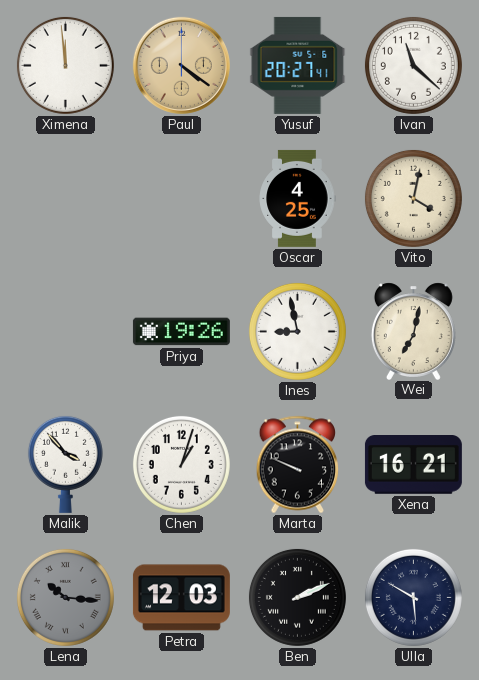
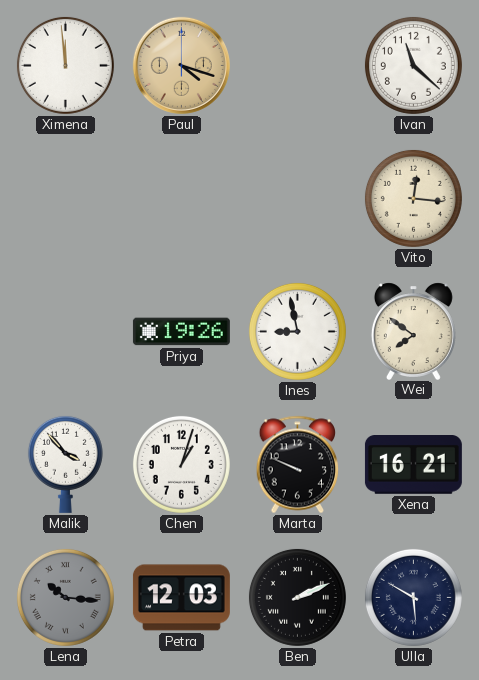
Paul: 4:21 -> 4:18
Yusuf: 20:27 -> none
Oscar: 4:25 -> none
Vito: 4:02 -> 12:16
Wei: 7:02 -> 7:51
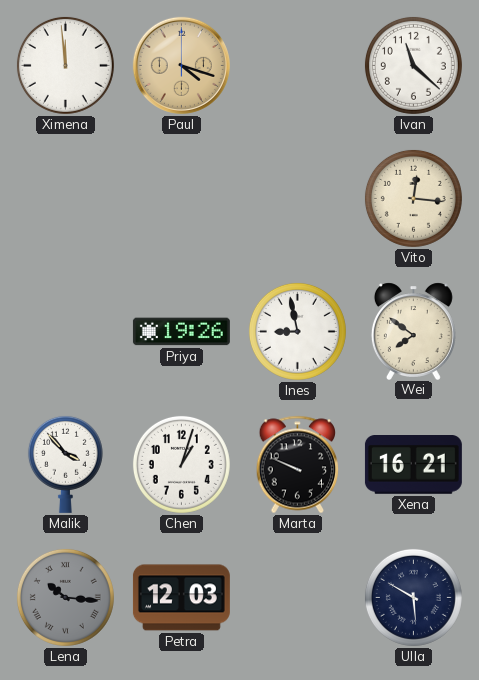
Ben: 2:11 -> none
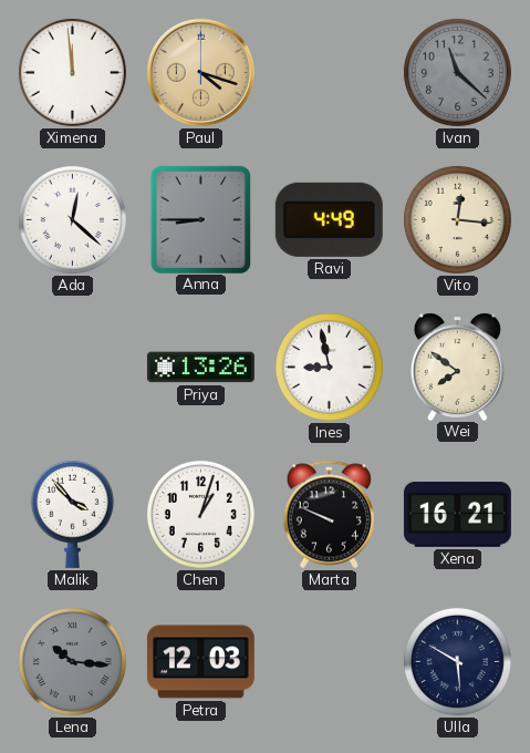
Ivan dial: white -> grey
Ada: none -> 12:22
Anna: none -> 8:45
Ravi: none -> 4:49
Priya: 19:26 -> 13:26
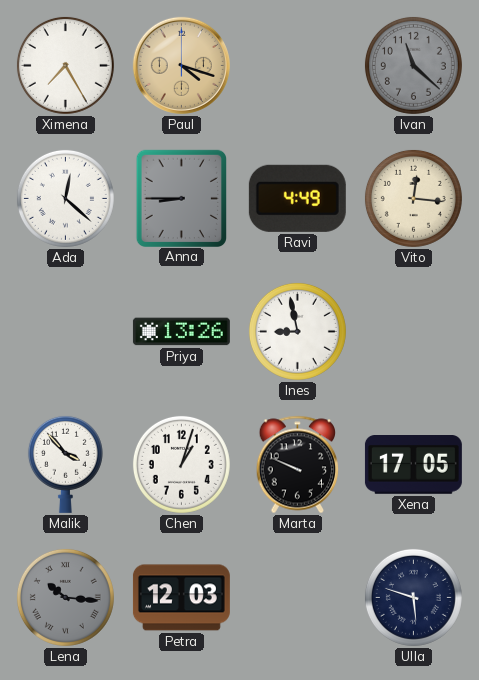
Ximena: 11:59 -> 7:25
Wei: 7:51 -> none
Xena: 16:21 -> 17:05
Ulla: 5:50 -> 5:48
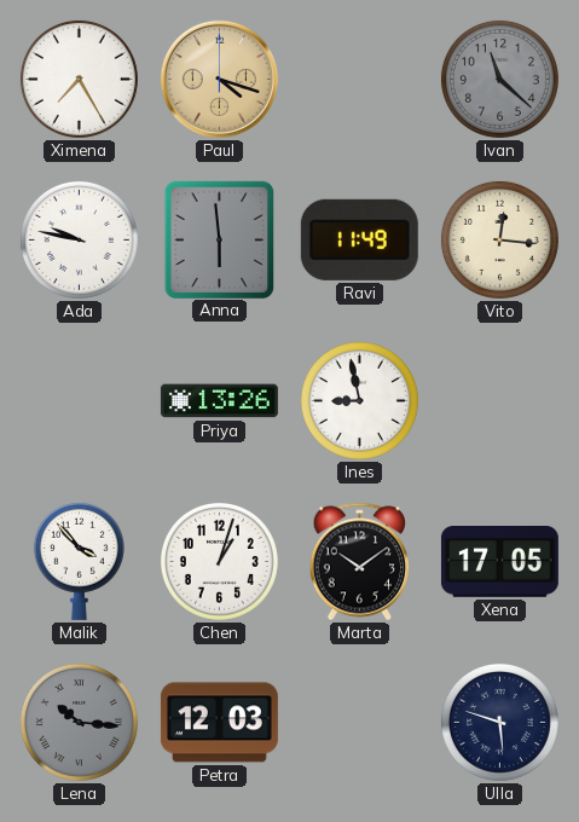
Ada: 12:22 -> 9:47
Anna: 8:45 -> 5:59
Ravi: 4:49 -> 11:49
Marta: 9:49 -> 10:09
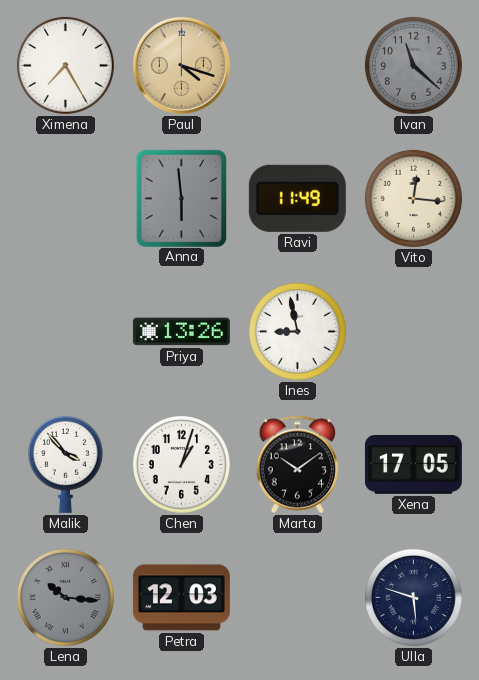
Ada: 9:47 -> none
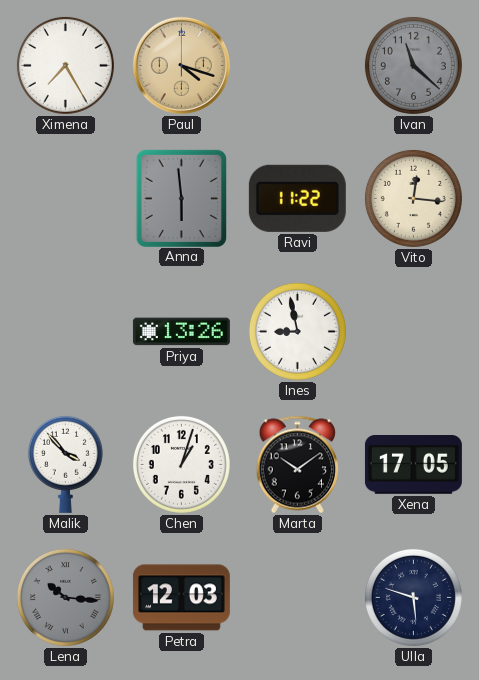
Ravi: 11:49 -> 11:22
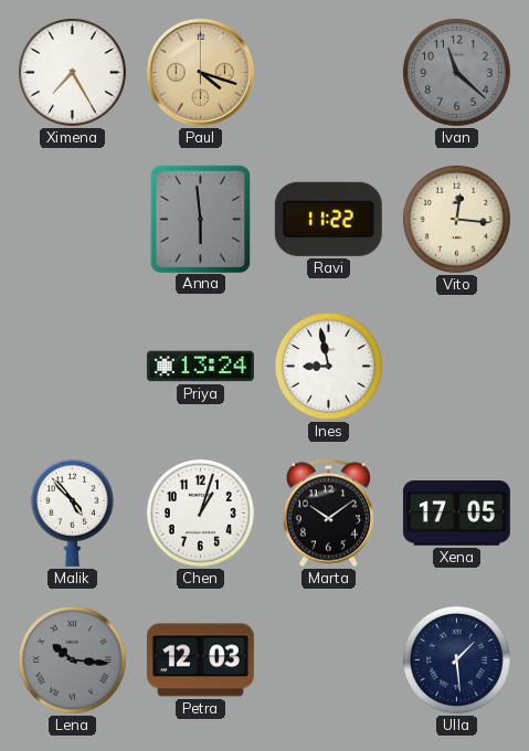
Priya: 13:26 -> 13:24
Malik: 3:53 -> 4:53
Ulla: 5:48 -> 1:29
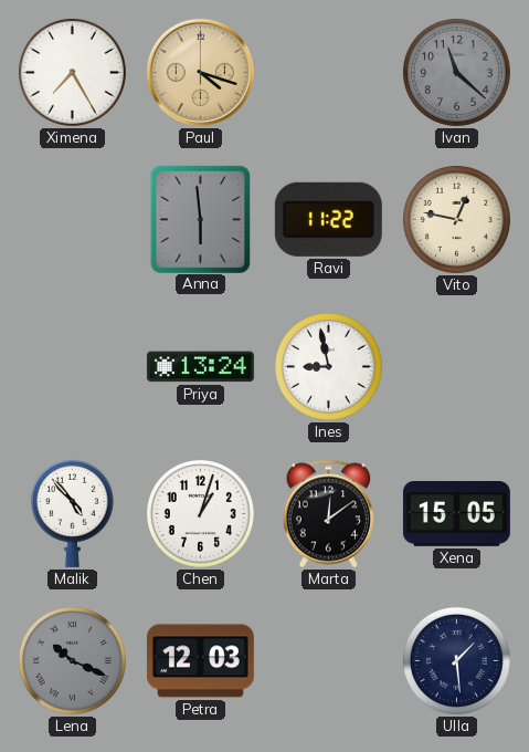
Vito: 12:16 -> 12:47
Marta: 10:09 -> 12:09
Xena: 17:05 -> 15:05
Lena: 10:16 -> 10:19
